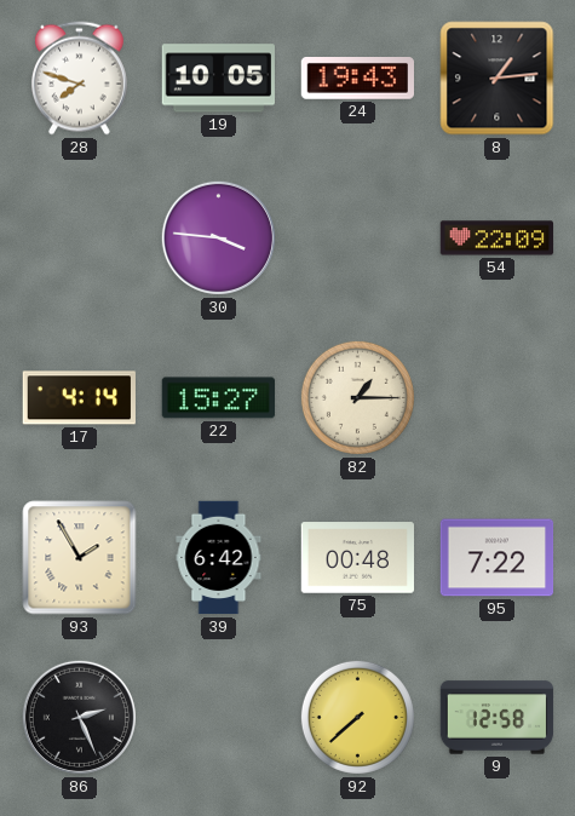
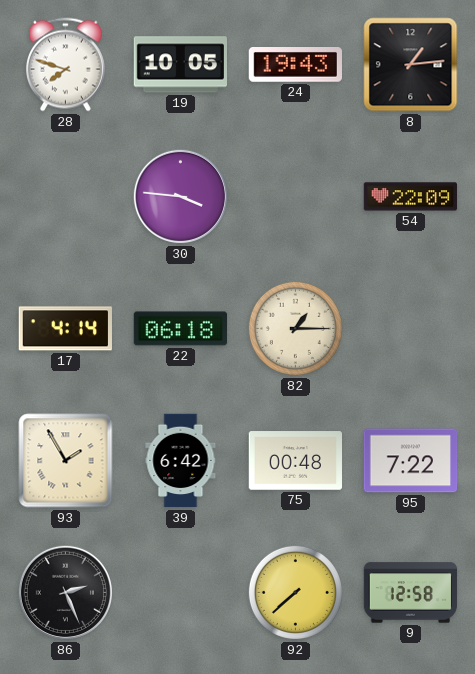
22: 15:27 -> 06:18
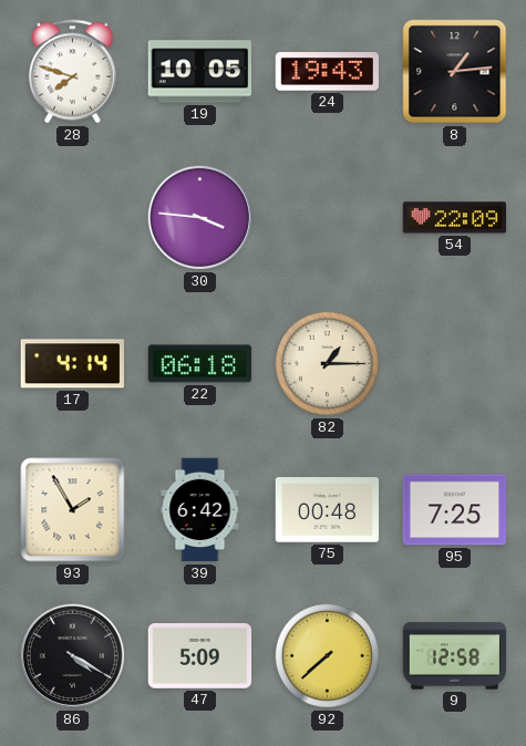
95: 7:22 -> 7:25
86: 2:26 -> 4:20
47: none -> 5:09
